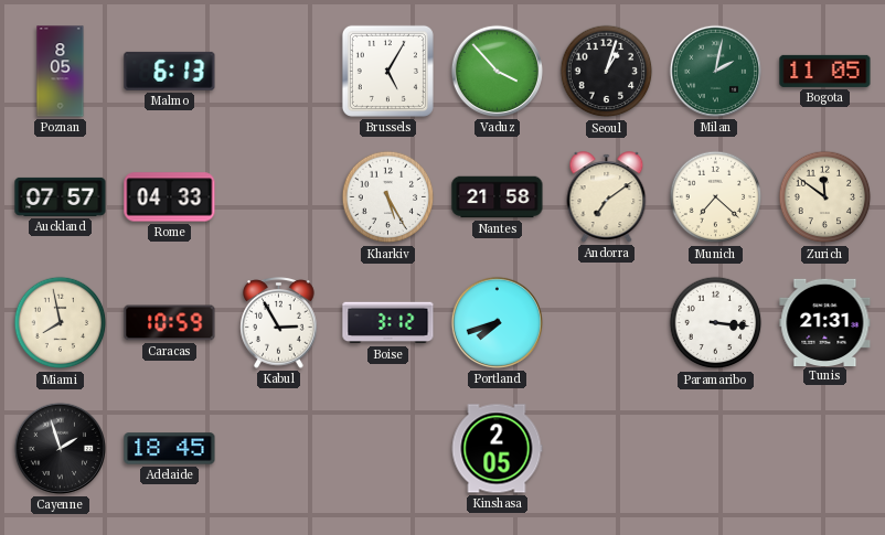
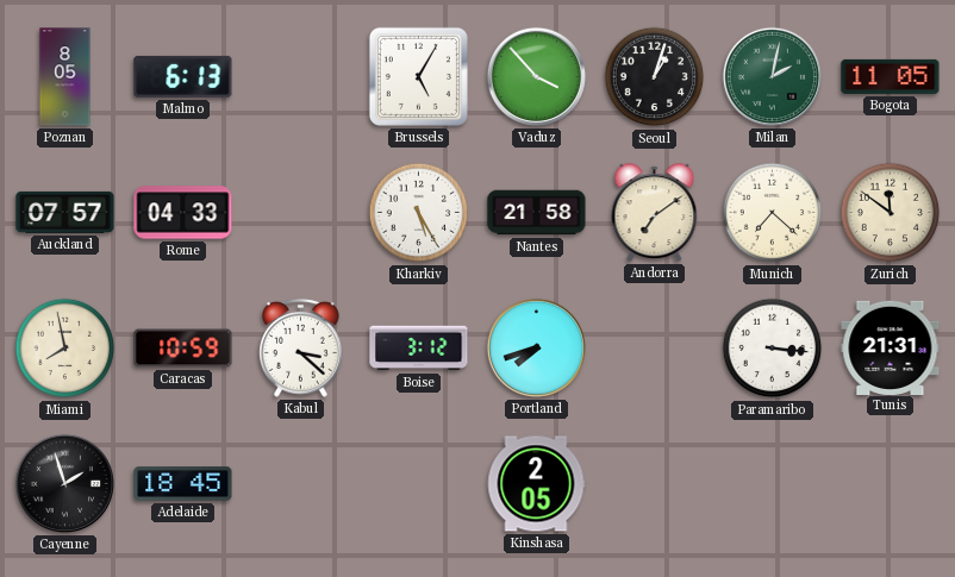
Kabul: 2:55 -> 3:22
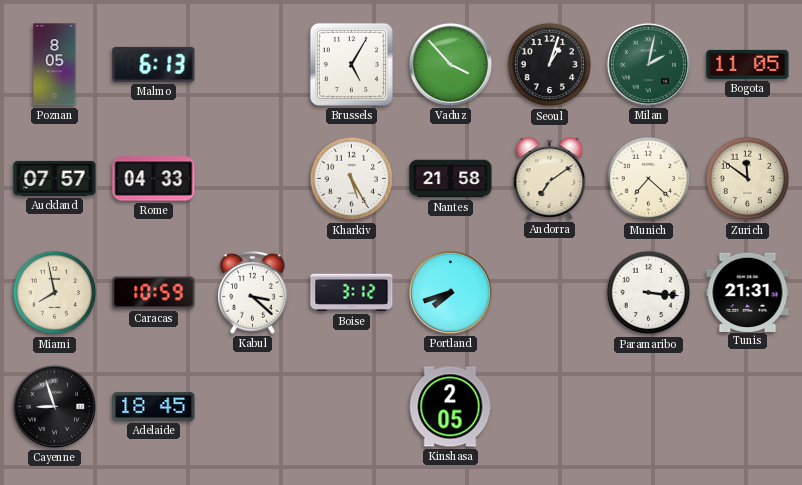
Cayenne: 1:57 -> 8:57
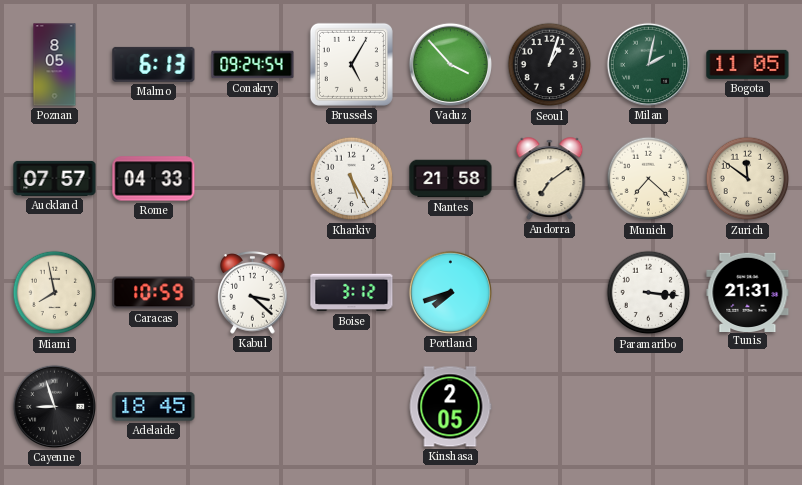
Conakry: none -> 09:24
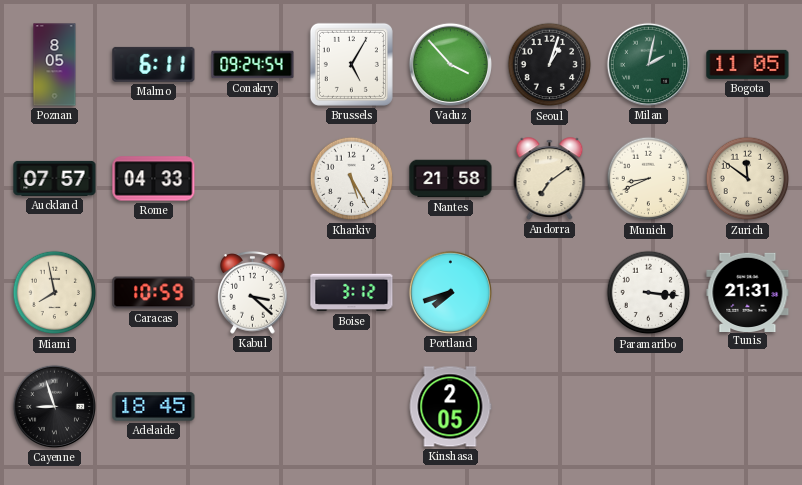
Malmo: 6:13 -> 6:11
Munich: 7:22 -> 8:41
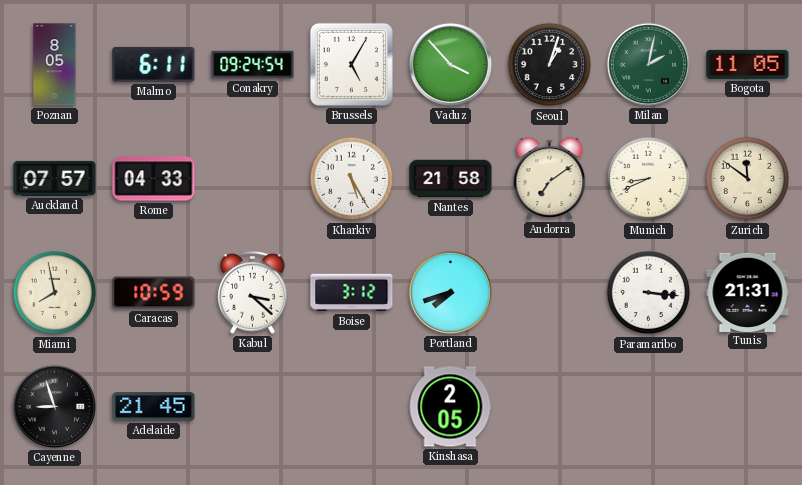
Adelaide: 18:45 -> 21:45
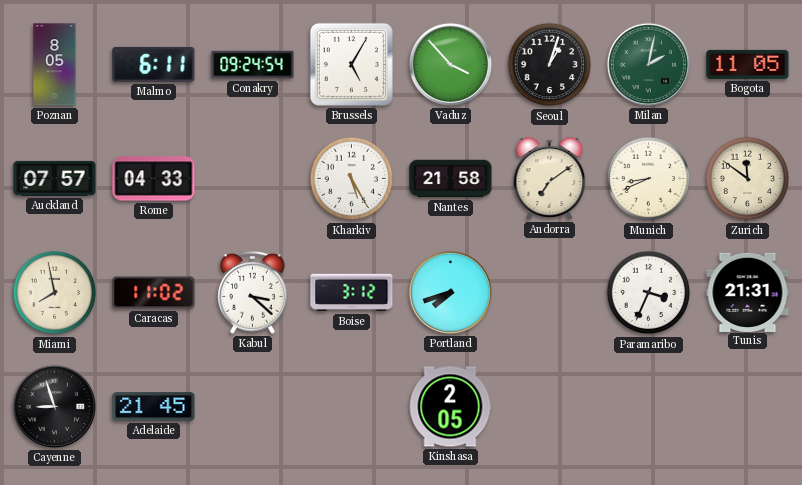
Caracas: 10:59 -> 11:02
Paramaribo: 3:16 -> 3:34
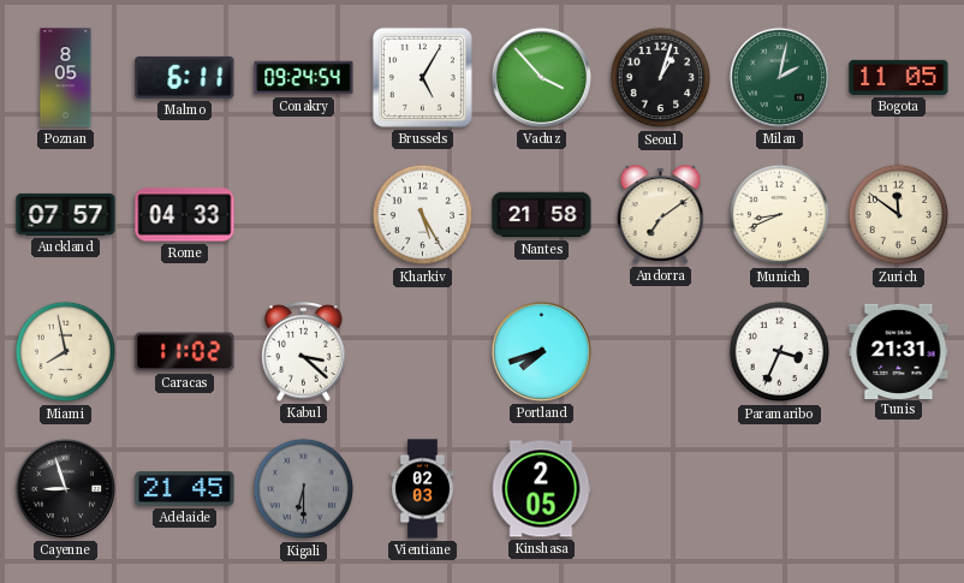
Boise: 3:12 -> none
Kigali: none -> 6:30
Vientiane: none -> 02:03
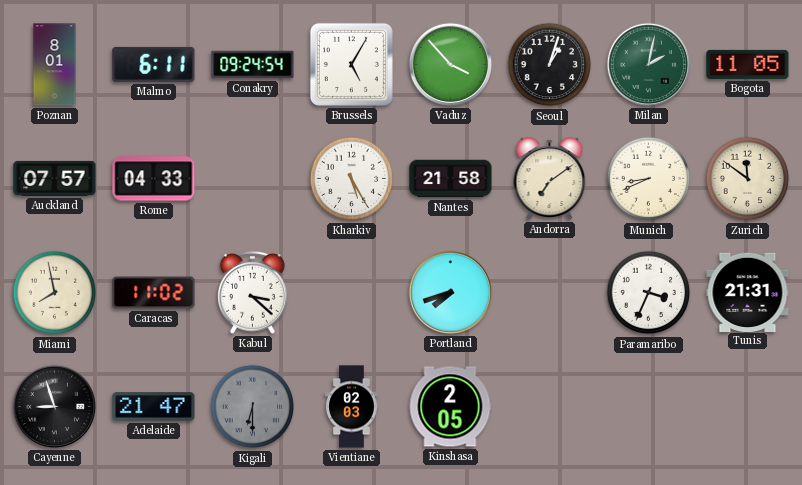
Poznan: 8:05 -> 8:01
Adelaide: 21:45 -> 21:47
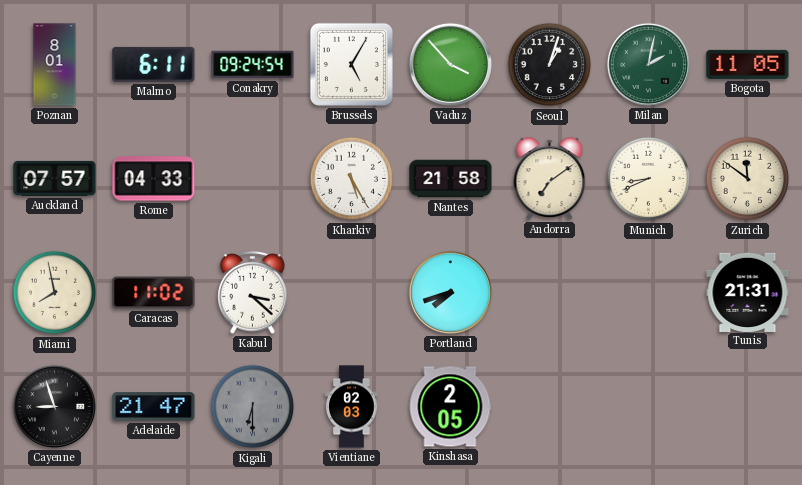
Paramaribo: 3:34 -> none
